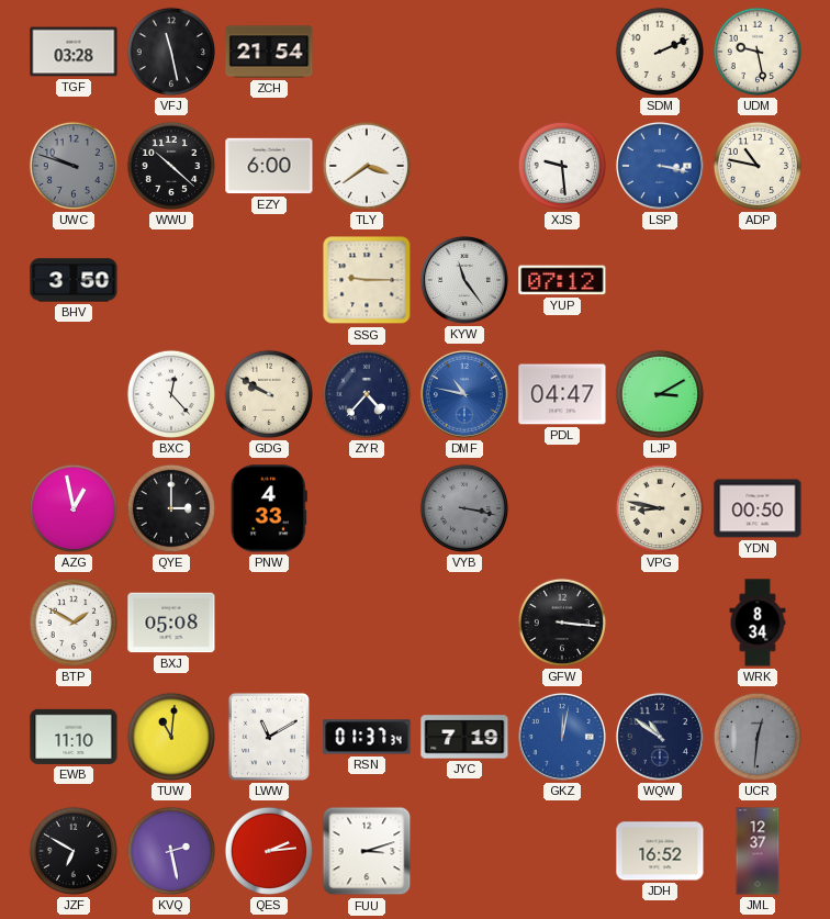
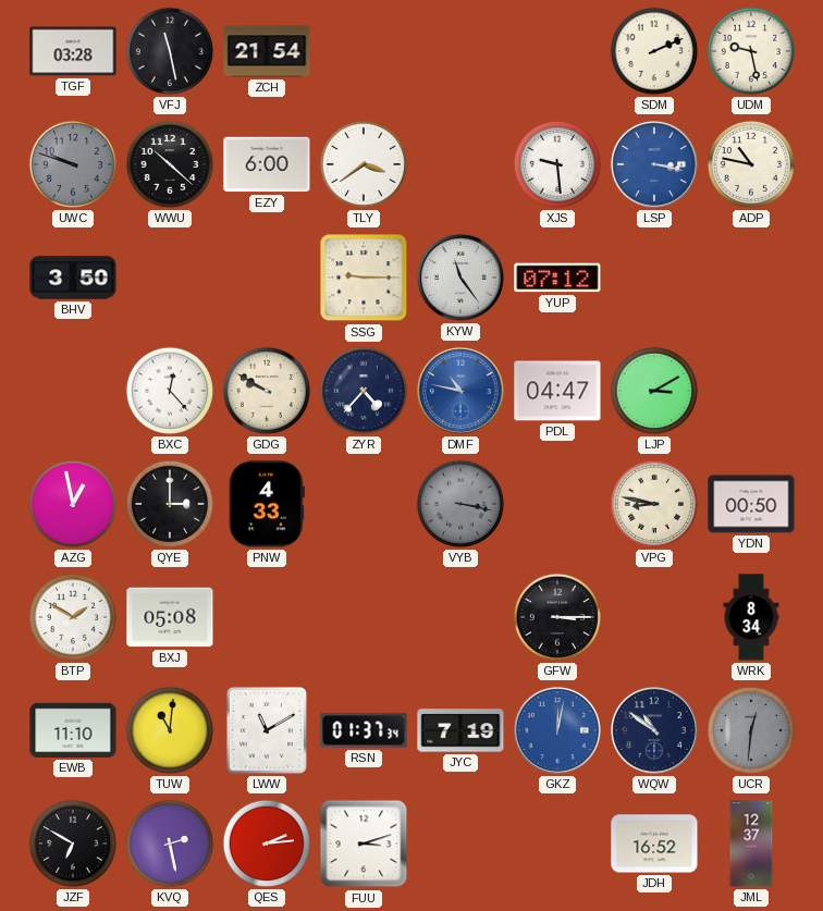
GFW: 3:16 -> 3:15
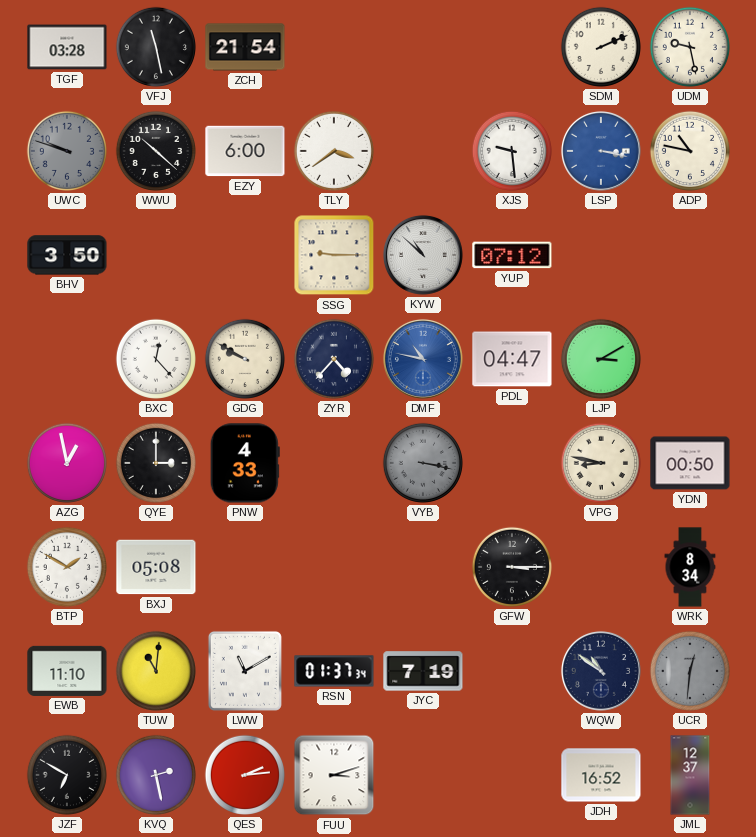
KYW: 11:24 -> 10:52
GKZ: 12:02 -> none
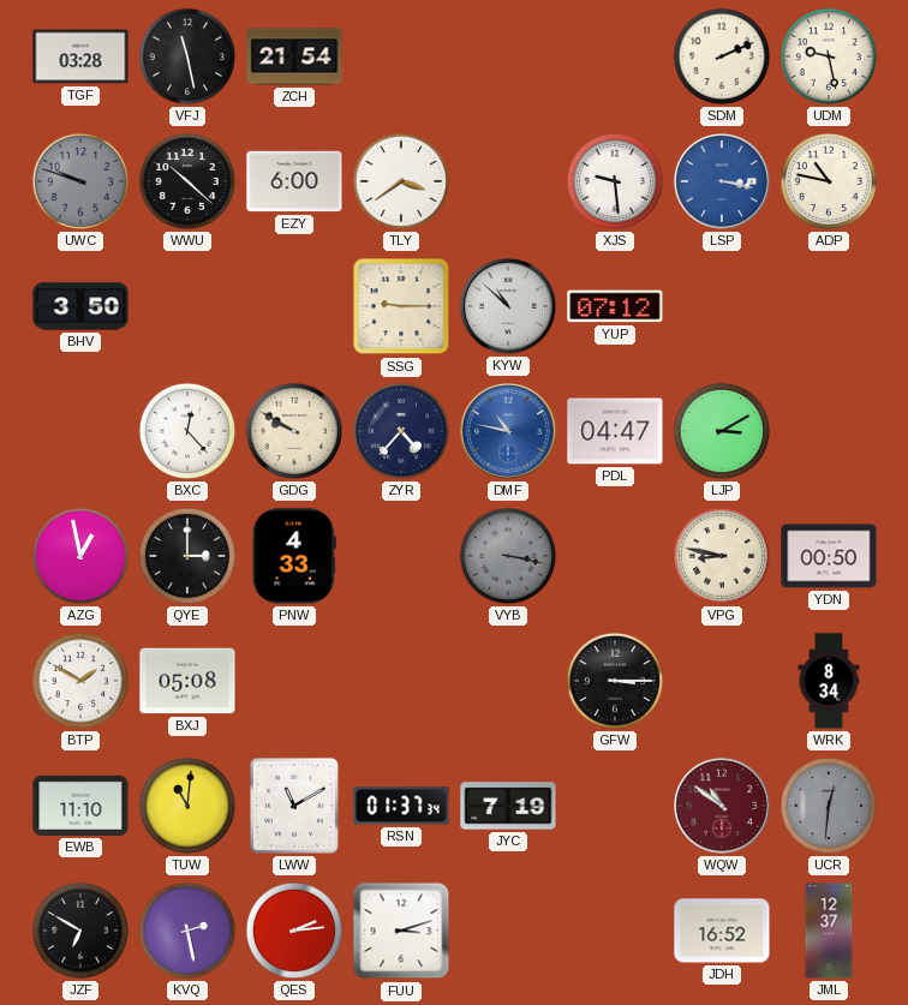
WQW dial: navy -> burgundy
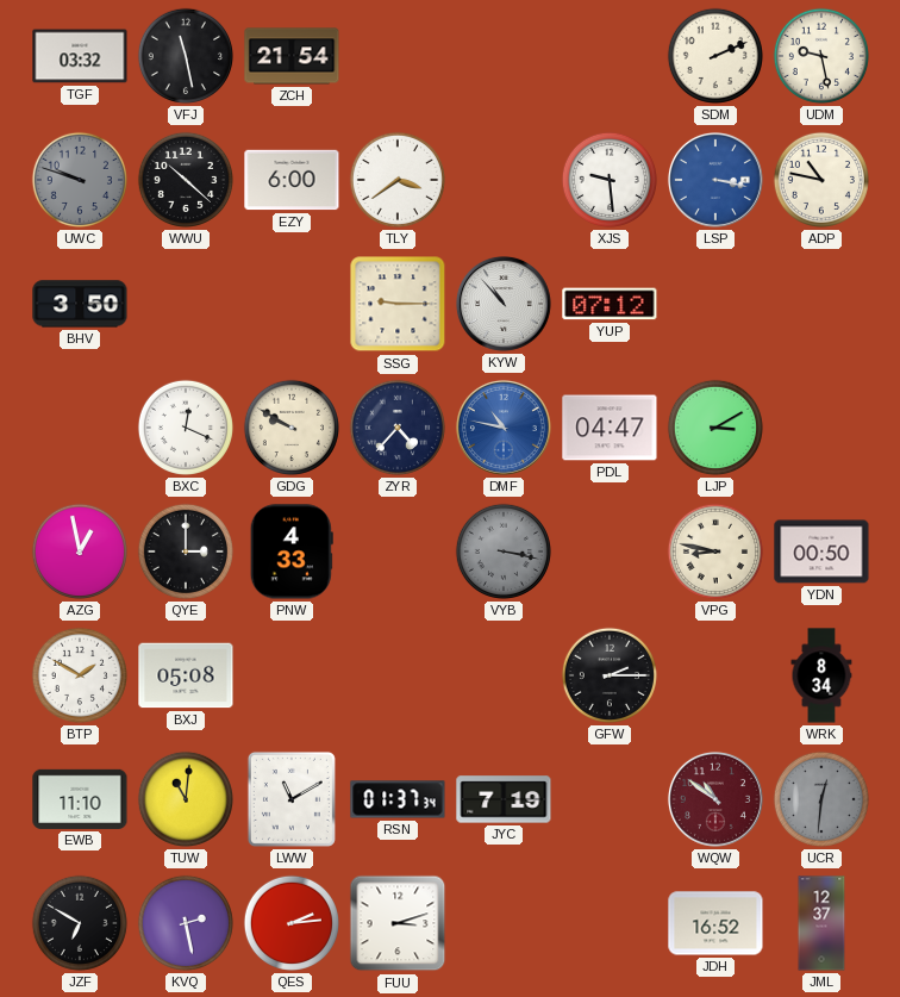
TGF: 03:28 -> 03:32
KYW: 10:52 -> 10:53
BXC: 12:23 -> 12:19
GFW: 3:15 -> 2:15
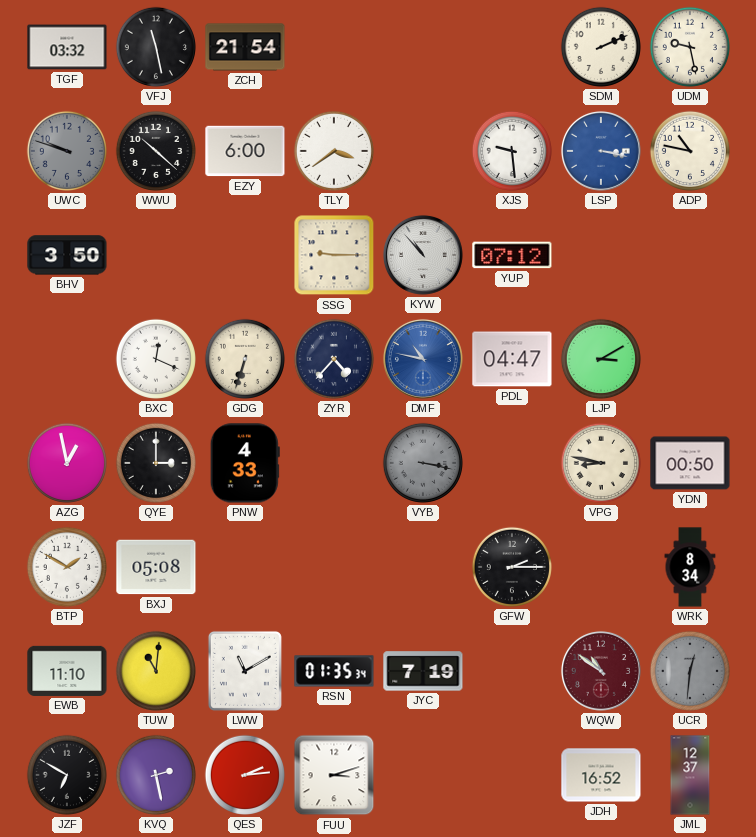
GDG: 9:50 -> 6:33
RSN: 01:37 -> 01:35
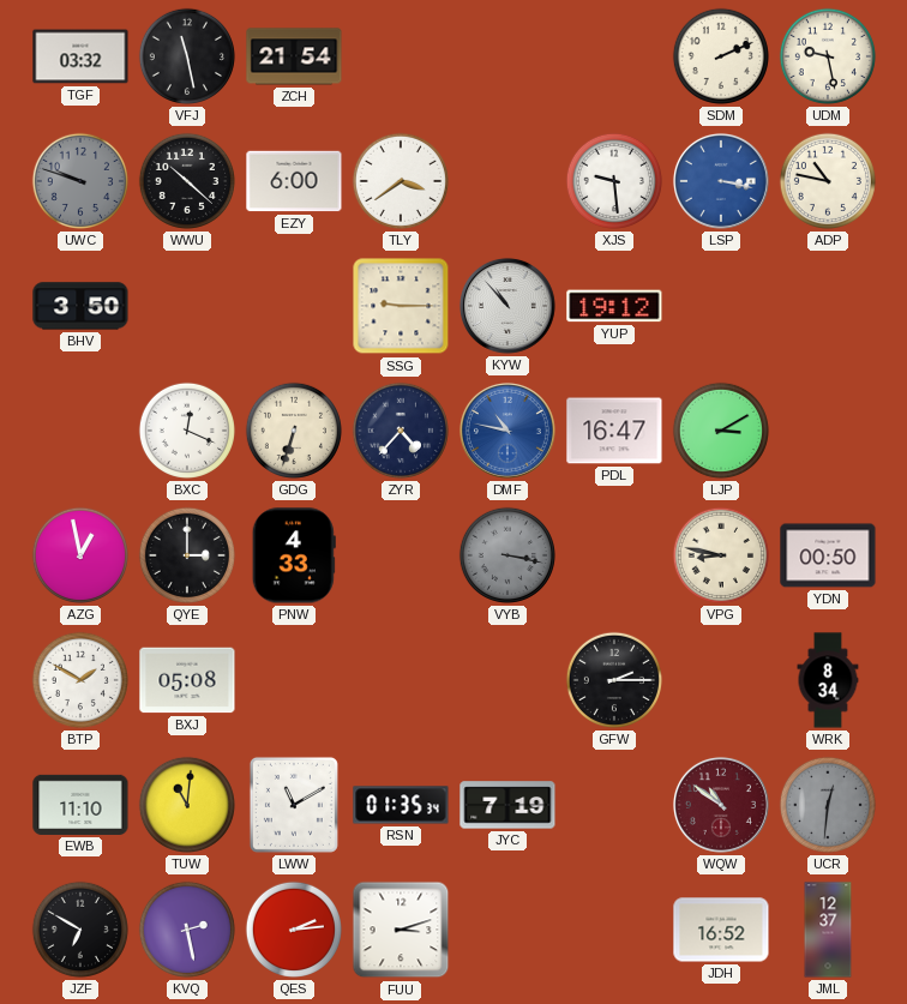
YUP: 07:12 -> 19:12
PDL: 04:47 -> 16:47
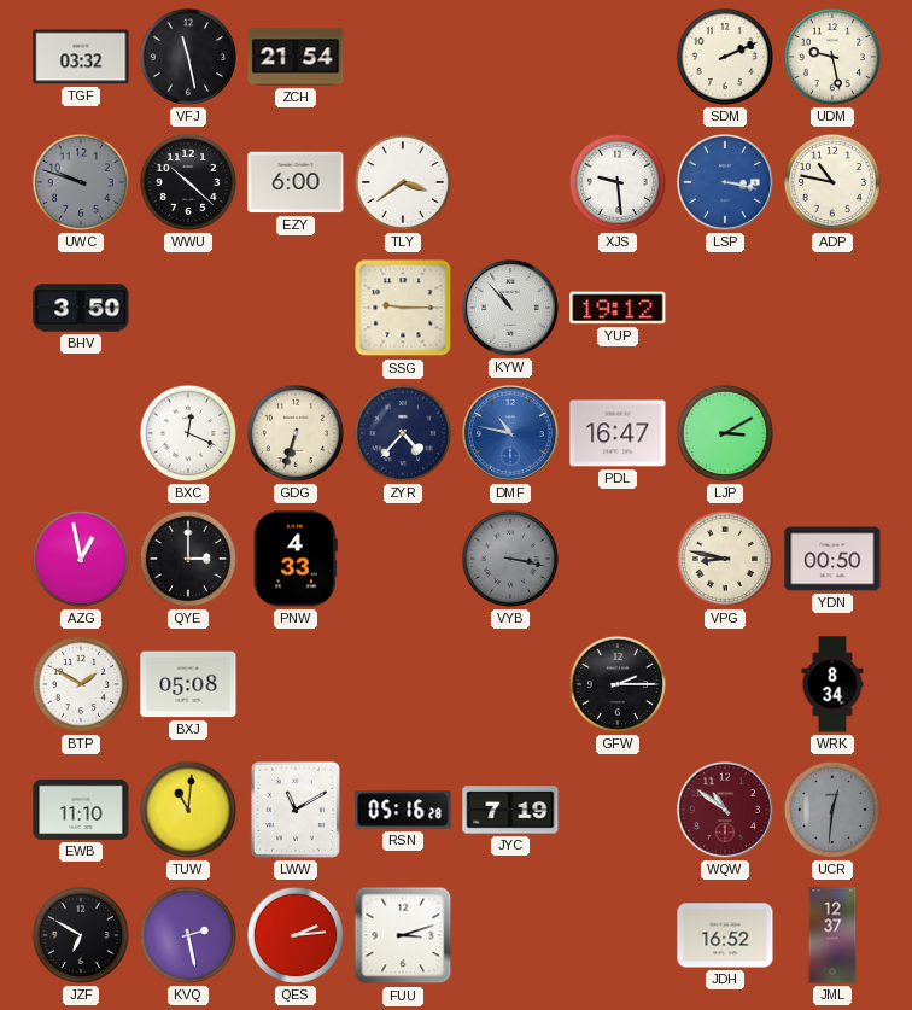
RSN: 01:35 -> 05:16
